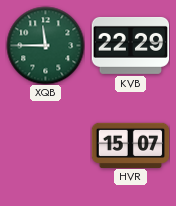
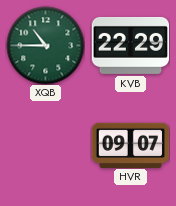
XQB: 11:45 -> 10:45
HVR: 15:07 -> 09:07
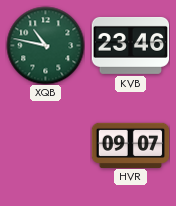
XQB: 10:45 -> 10:47
KVB: 22:29 -> 23:46
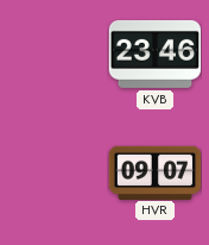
XQB: 10:47 -> none
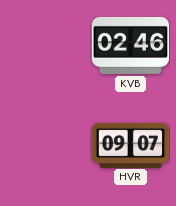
KVB: 23:46 -> 02:46
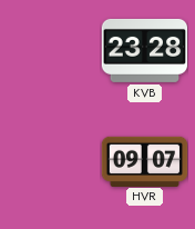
KVB: 02:46 -> 23:28
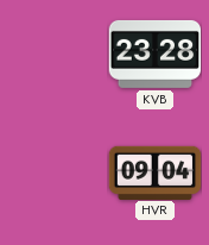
HVR: 09:07 -> 09:04
